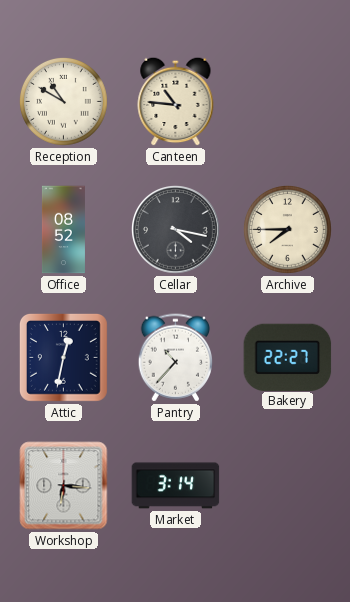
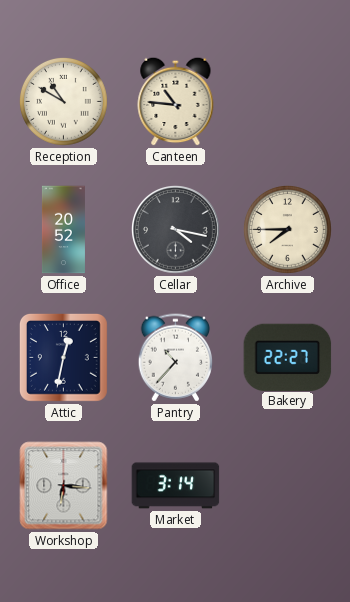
Office: 08:52 -> 20:52
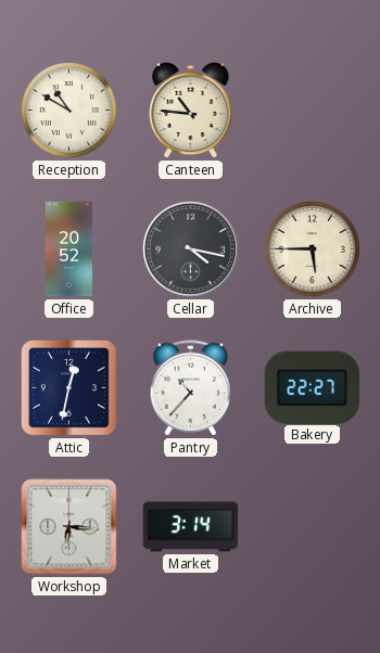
Archive: 7:45 -> 5:45
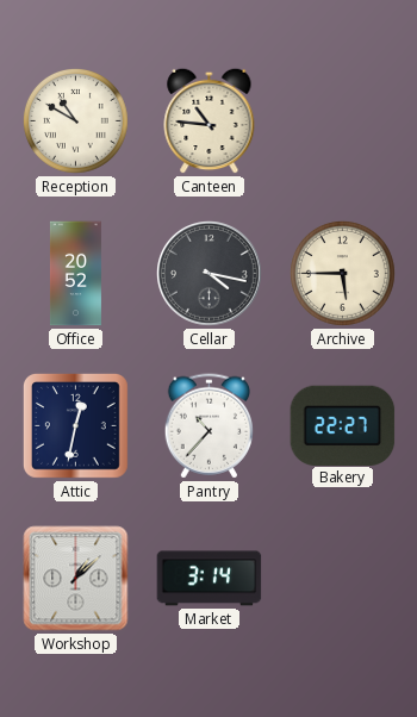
Workshop: 6:16 -> 1:08
